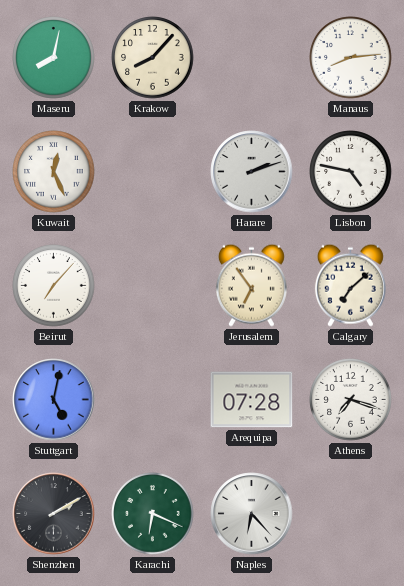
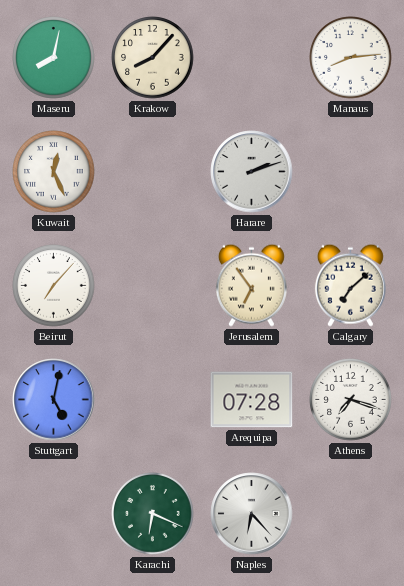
Lisbon: 4:47 -> none
Shenzhen: 2:10 -> none
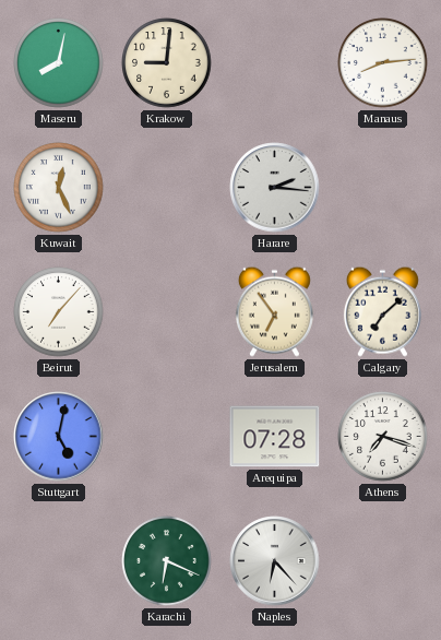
Krakow: 8:07 -> 9:01
Harare: 2:12 -> 2:16
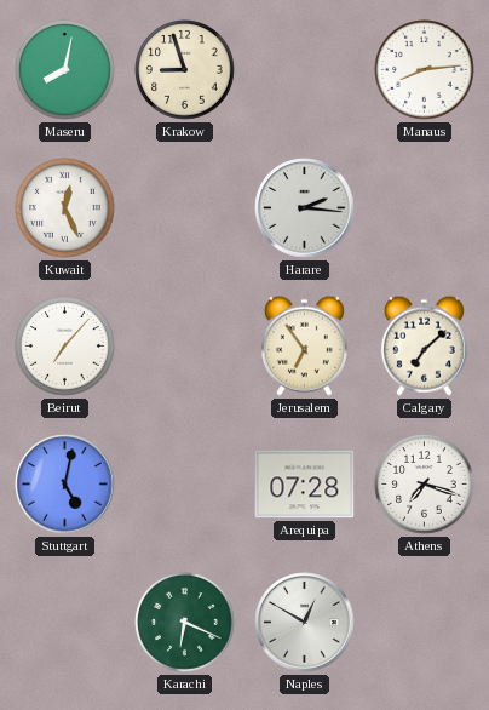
Krakow: 9:01 -> 8:57
Naples: 6:23 -> 12:50
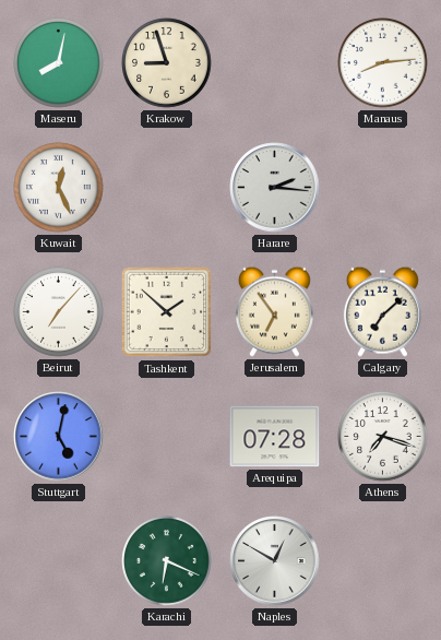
Tashkent: none -> 1:52
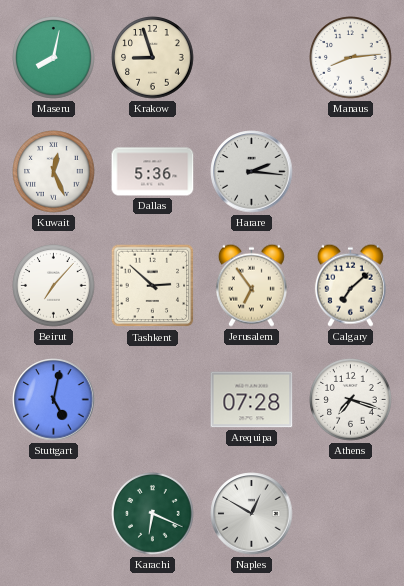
Dallas: none -> 5:36
Tashkent: 1:52 -> 2:52
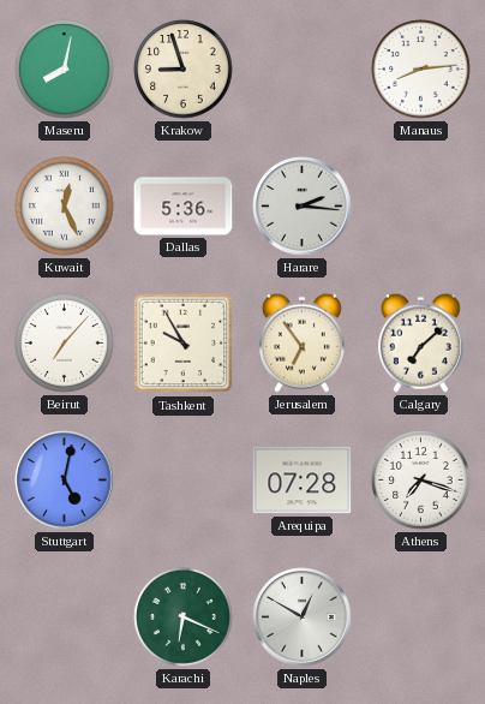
Tashkent: 2:52 -> 9:55
